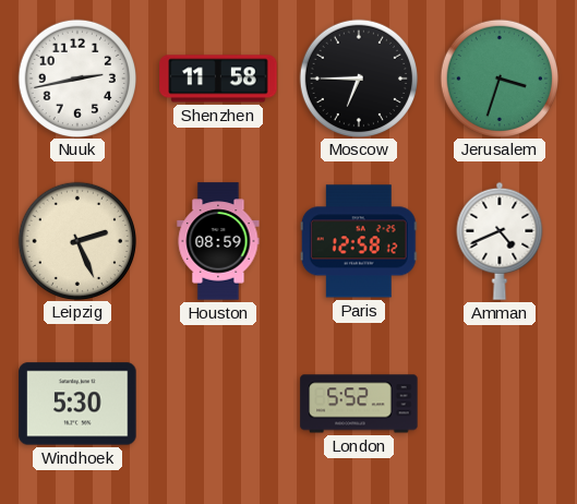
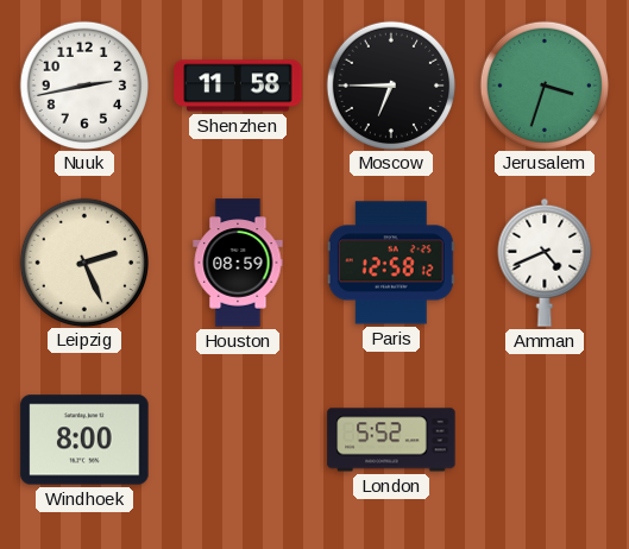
Windhoek: 5:30 -> 8:00
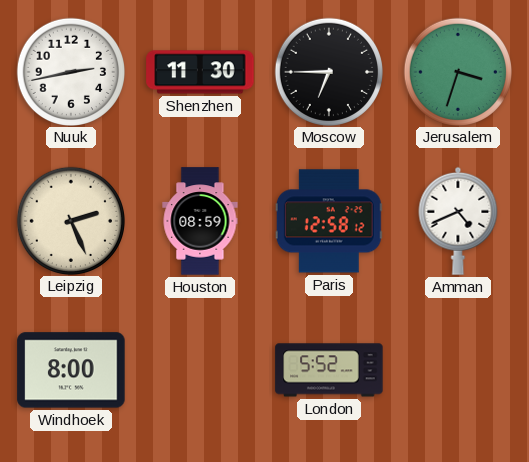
Shenzhen: 11:58 -> 11:30
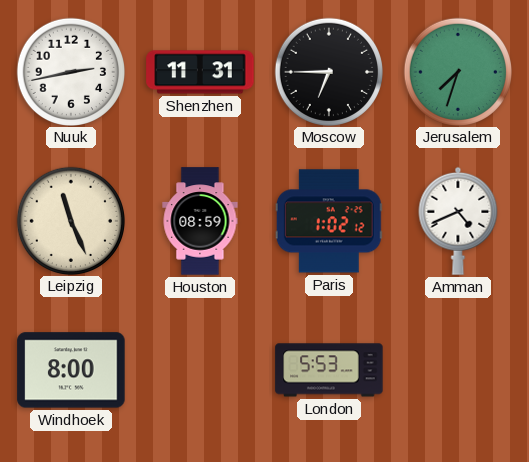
Shenzhen: 11:30 -> 11:31
Jerusalem: 3:33 -> 7:33
Leipzig: 2:26 -> 11:26
Paris: 12:58 -> 1:02
London: 5:52 -> 5:53
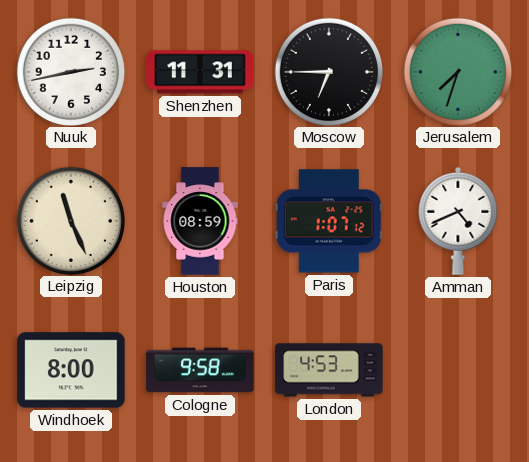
Paris: 1:02 -> 1:07
Cologne: none -> 9:58
London: 5:53 -> 4:53
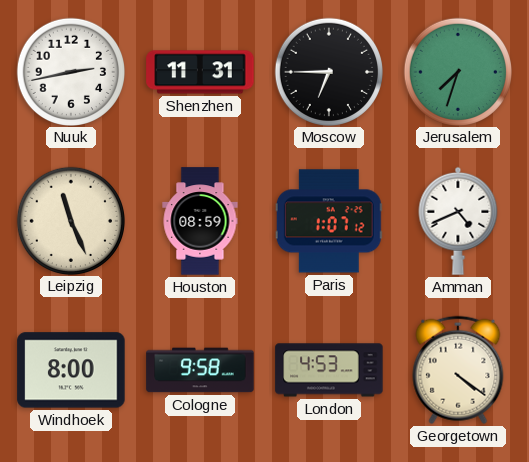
Georgetown: none -> 4:21
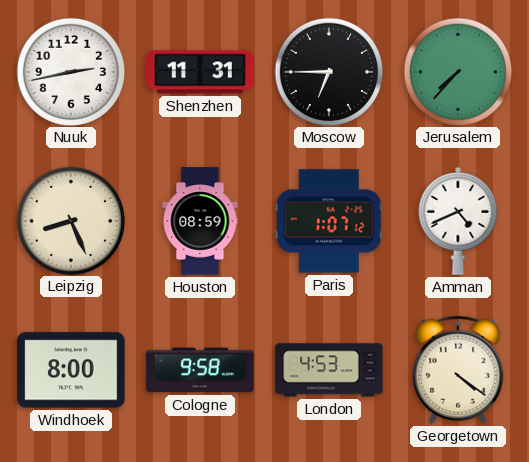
Jerusalem: 7:33 -> 7:37
Leipzig: 11:26 -> 8:26
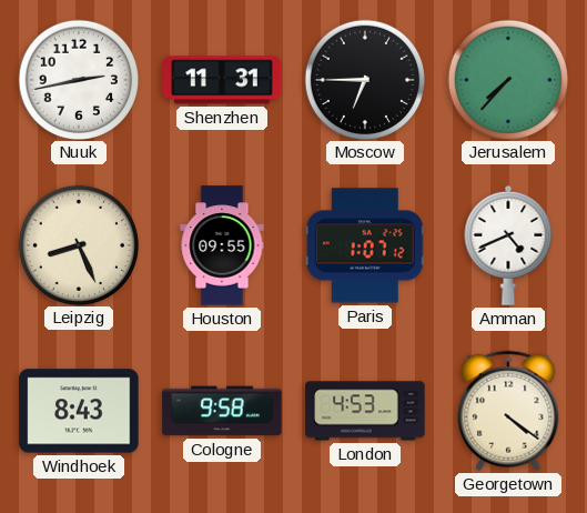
Houston: 08:59 -> 09:55
Windhoek: 8:00 -> 8:43
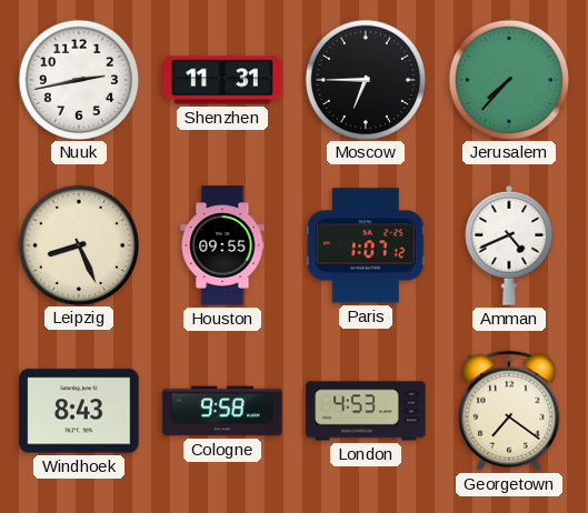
Georgetown: 4:21 -> 7:21
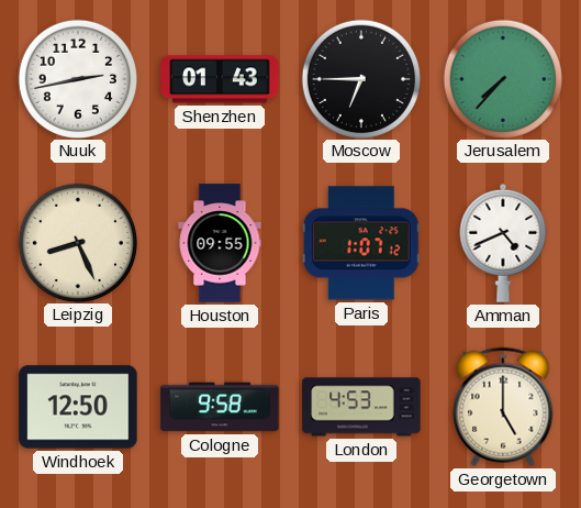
Shenzhen: 11:31 -> 01:43
Windhoek: 8:43 -> 12:50
Georgetown: 7:21 -> 5:00
